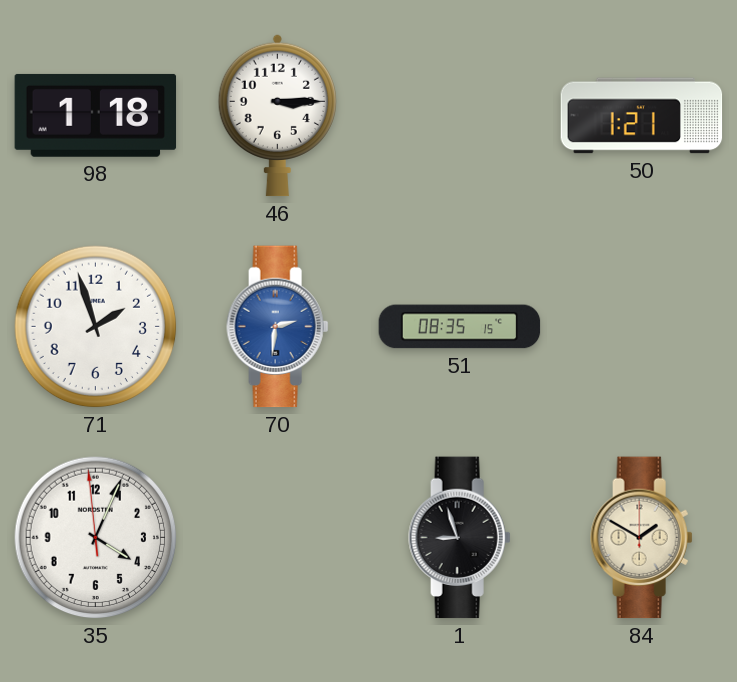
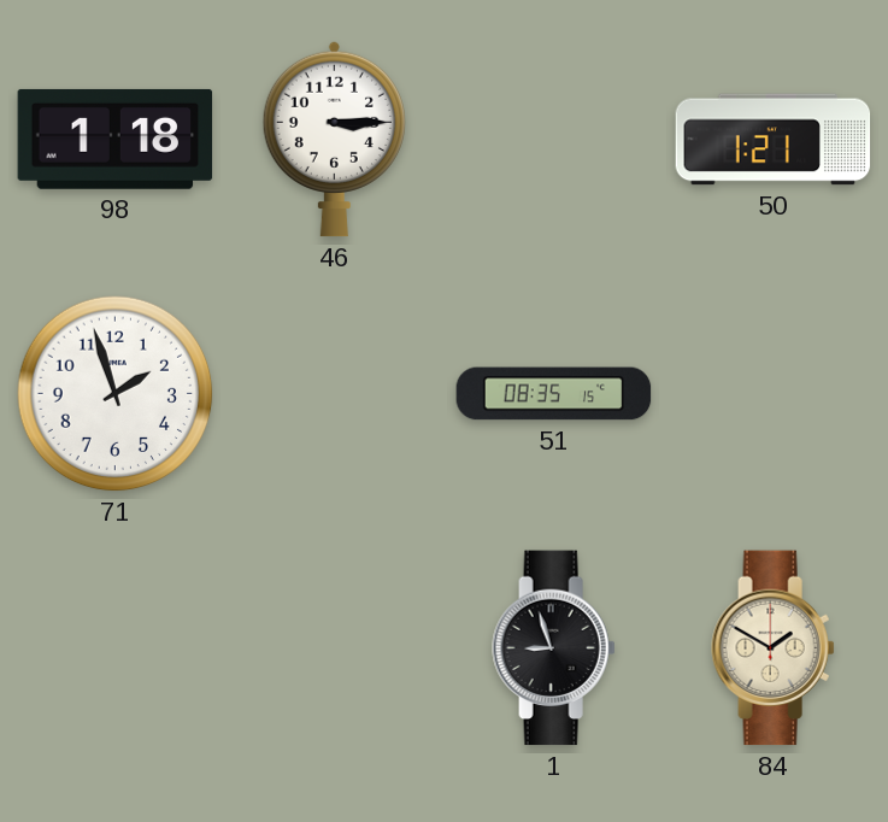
70: 2:31 -> none
35: 4:03 -> none
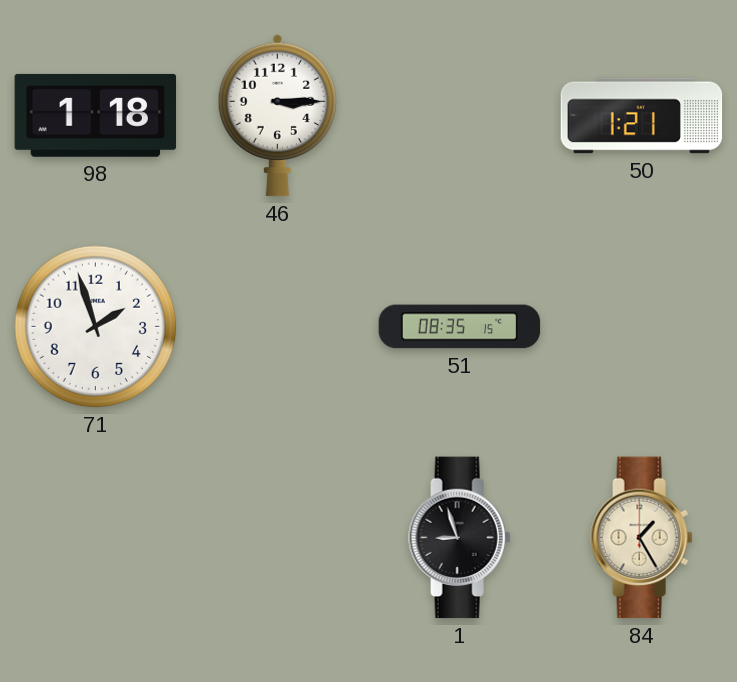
84: 1:50 -> 1:25
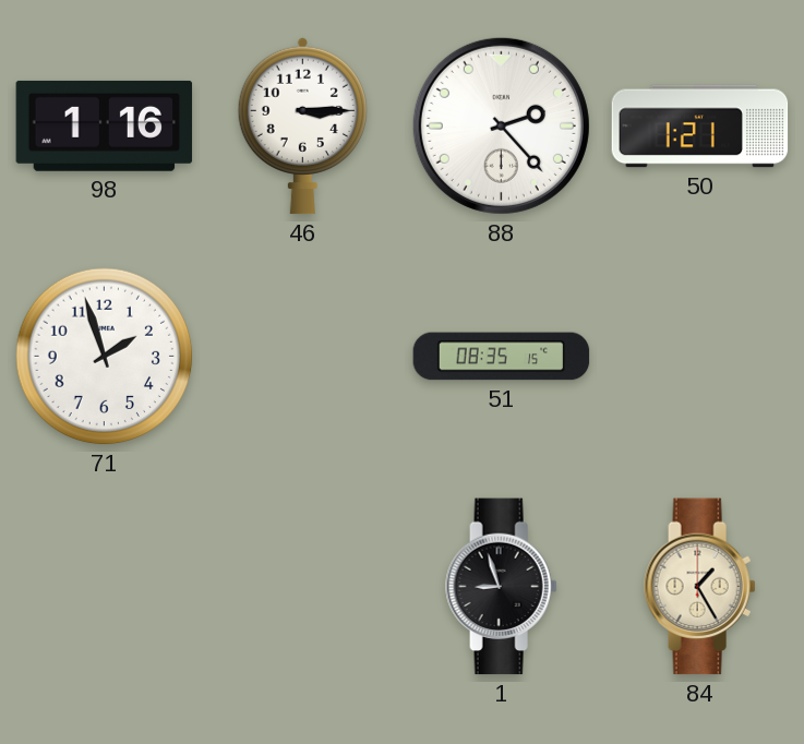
98: 1:18 -> 1:16
88: none -> 2:23
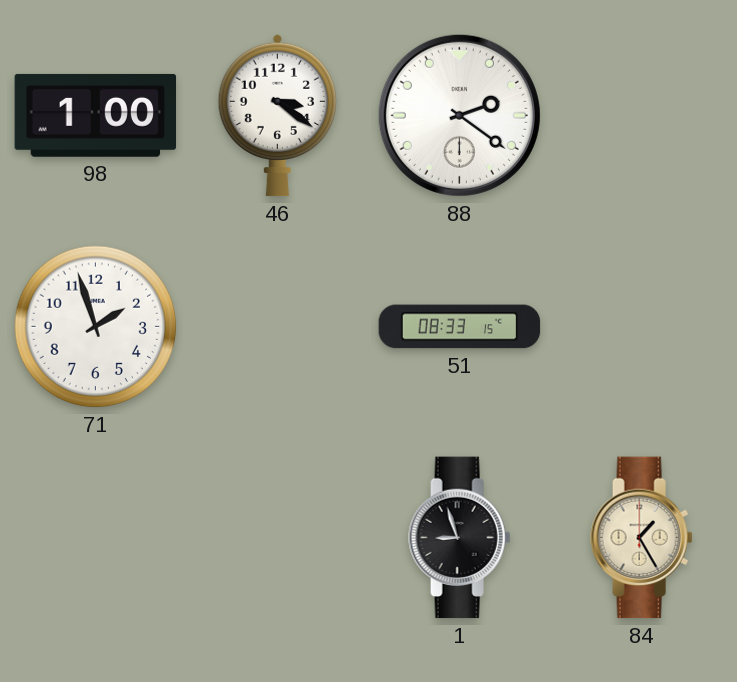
98: 1:16 -> 1:00
46: 3:15 -> 3:21
88: 2:23 -> 2:21
50: 1:21 -> none
51: 08:35 -> 08:33
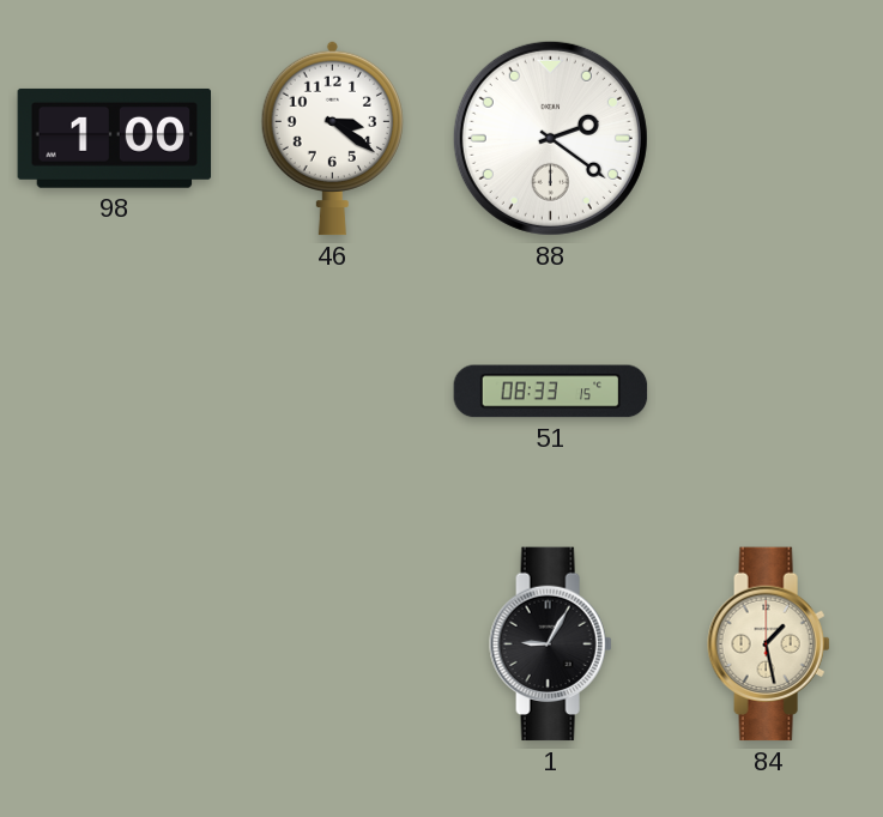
71: 1:57 -> none
1: 8:57 -> 9:05
84: 1:25 -> 1:28
